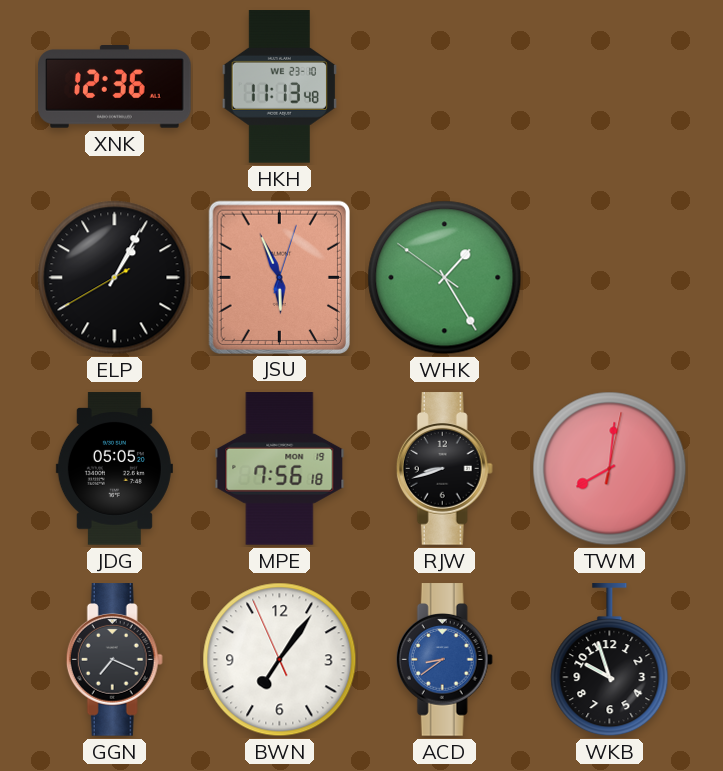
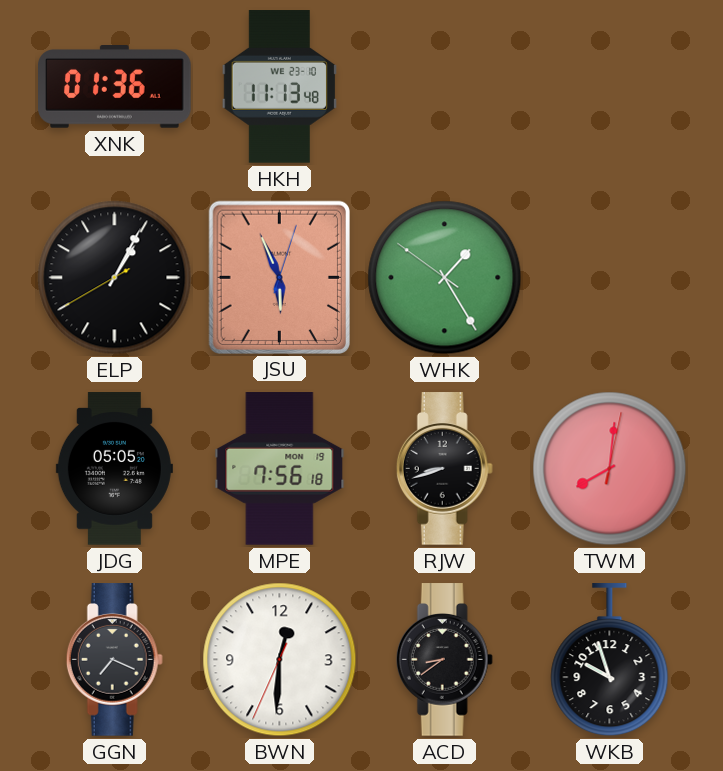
XNK: 12:36 -> 01:36
BWN: 7:05 -> 12:30
ACD dial: blue -> black
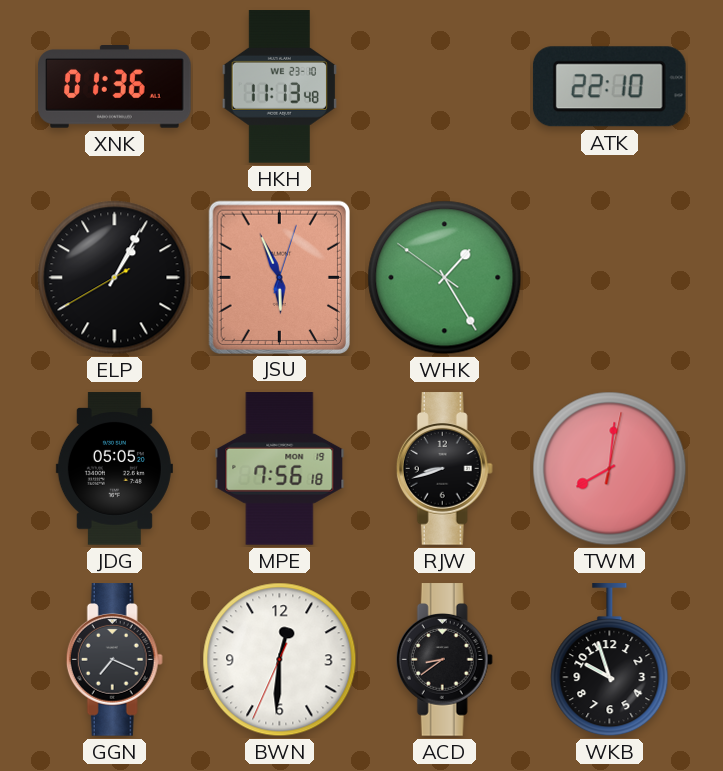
ATK: none -> 22:10
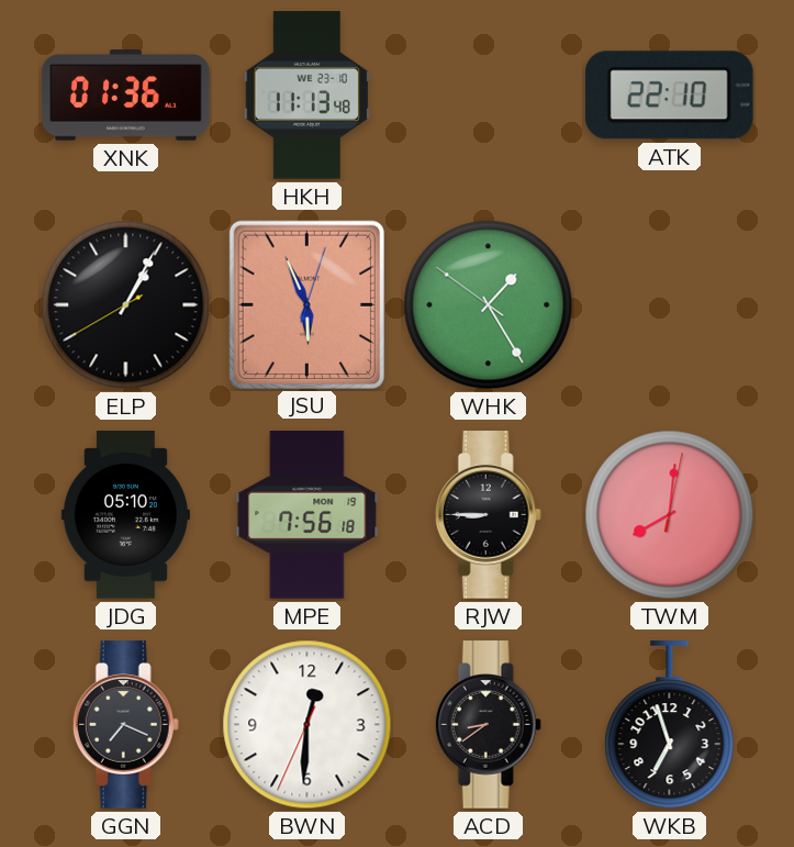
JDG: 05:05 -> 05:10
RJW: 8:42 -> 8:45
WKB: 9:57 -> 6:57
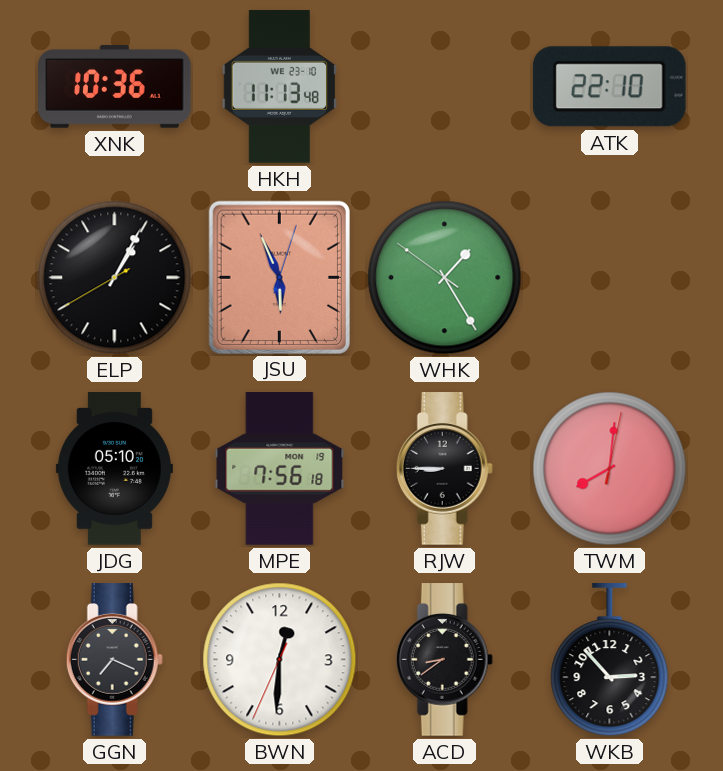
XNK: 01:36 -> 10:36
WKB: 6:57 -> 2:53
